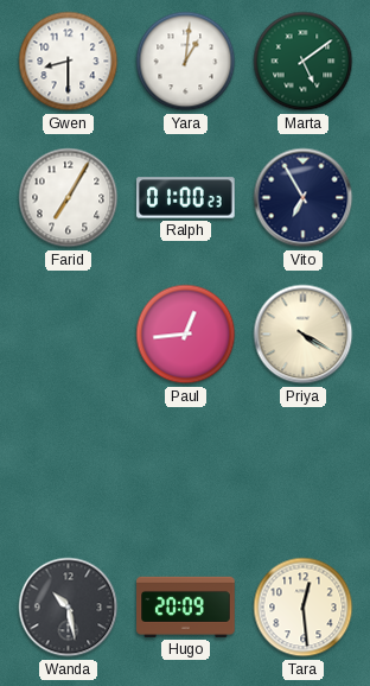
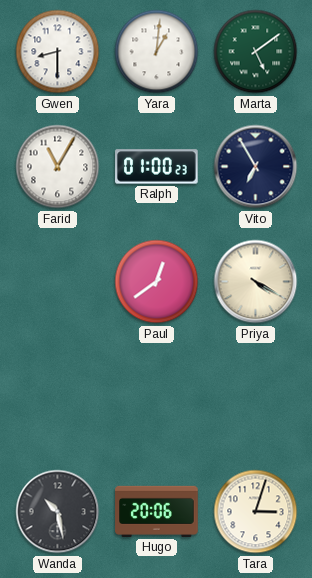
Farid: 7:05 -> 11:05
Paul: 12:44 -> 12:39
Hugo: 20:09 -> 20:06
Tara: 12:29 -> 3:03
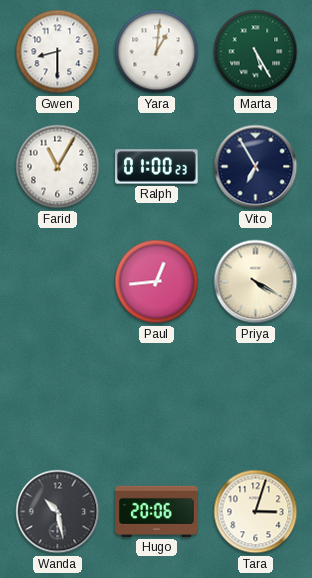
Marta: 5:09 -> 5:25
Paul: 12:39 -> 12:44
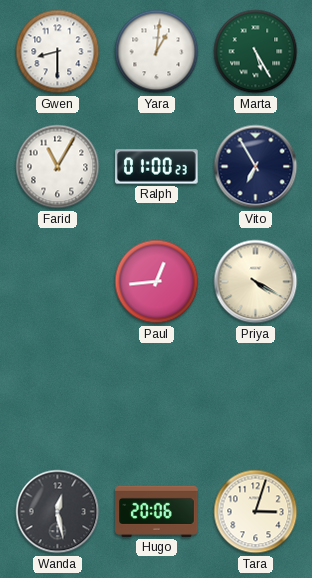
Wanda: 10:28 -> 12:28
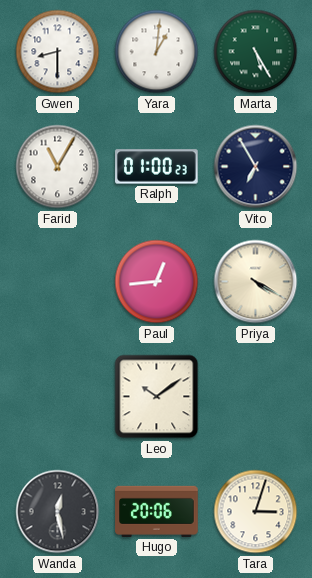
Leo: none -> 10:09
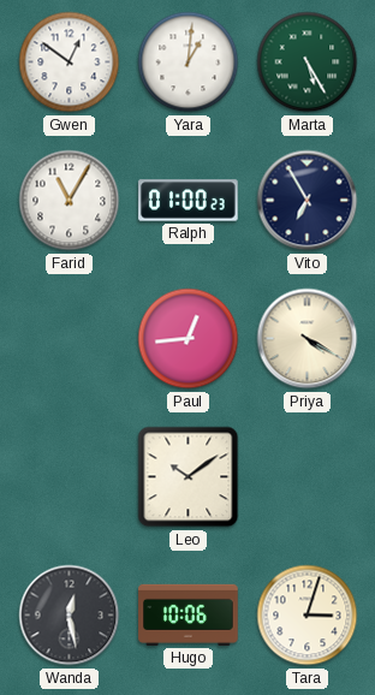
Gwen: 8:30 -> 12:51
Hugo: 20:06 -> 10:06
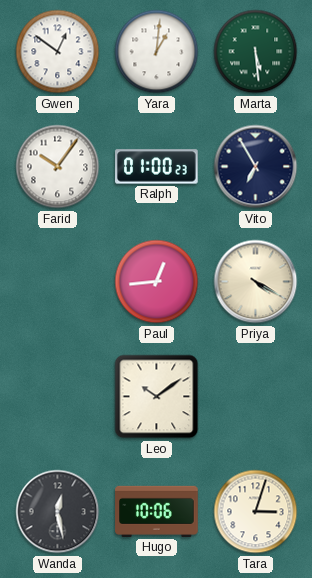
Marta: 5:25 -> 5:29
Farid: 11:05 -> 10:06
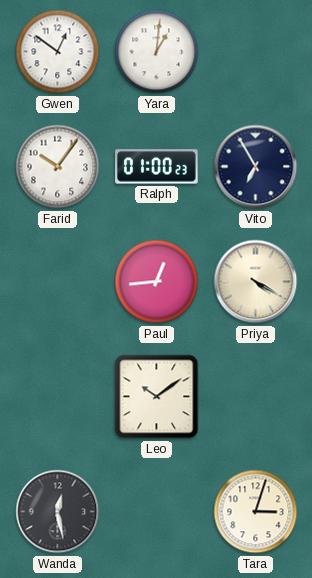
Marta: 5:29 -> none
Hugo: 10:06 -> none
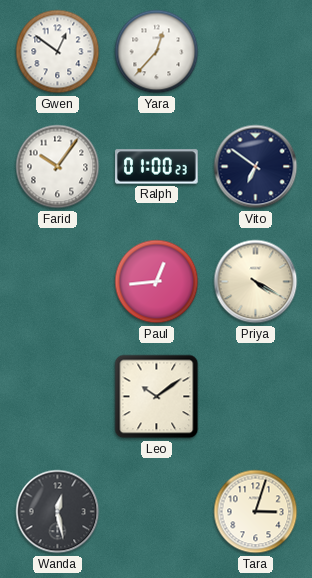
Yara: 1:01 -> 12:37
Vito: 6:55 -> 6:51
